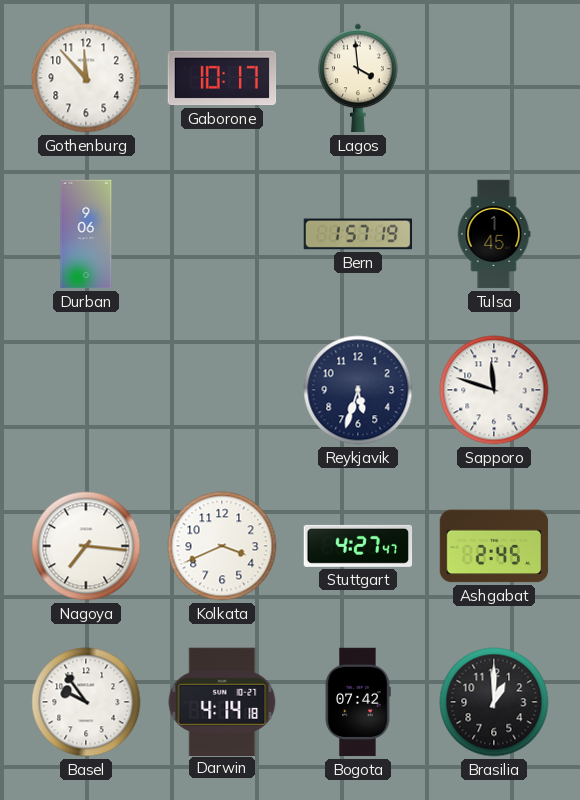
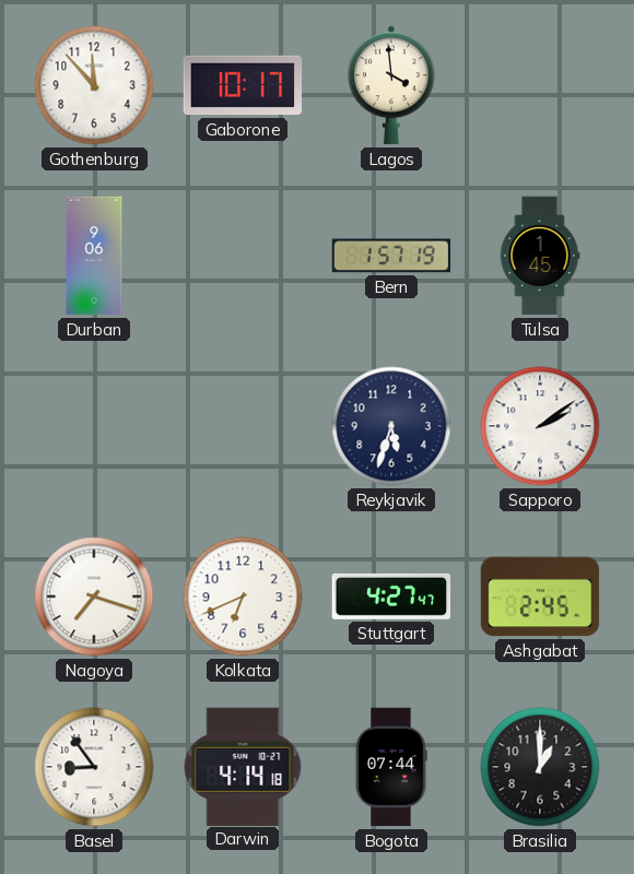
Sapporo: 11:48 -> 2:09
Nagoya: 7:16 -> 7:18
Kolkata: 3:41 -> 6:41
Basel: 9:54 -> 8:54
Bogota: 07:42 -> 07:44
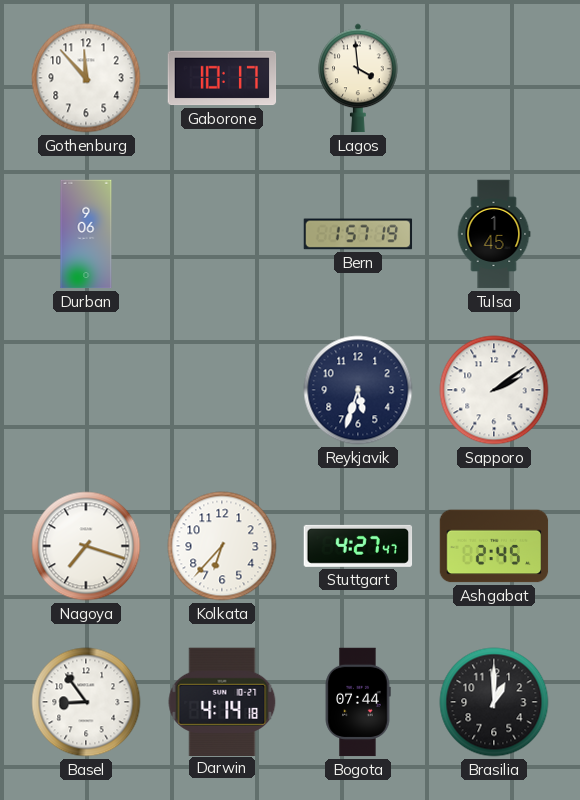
Kolkata: 6:41 -> 6:37
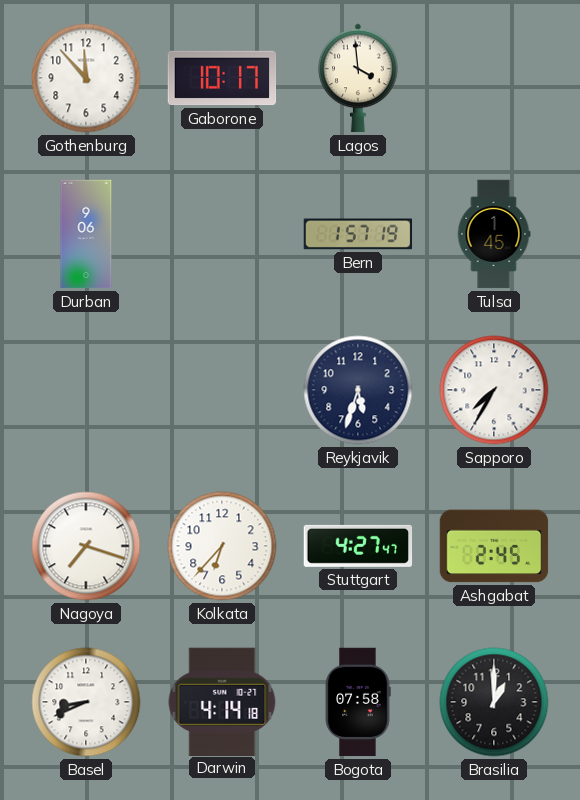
Sapporo: 2:09 -> 7:35
Basel: 8:54 -> 8:41
Bogota: 07:44 -> 07:58
